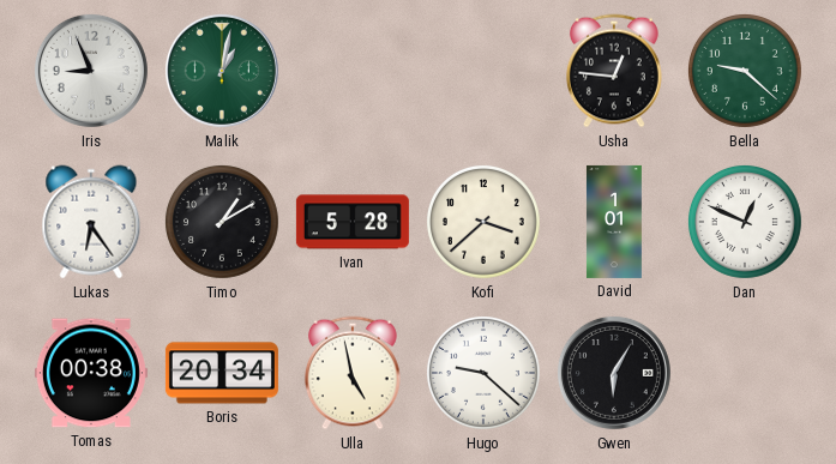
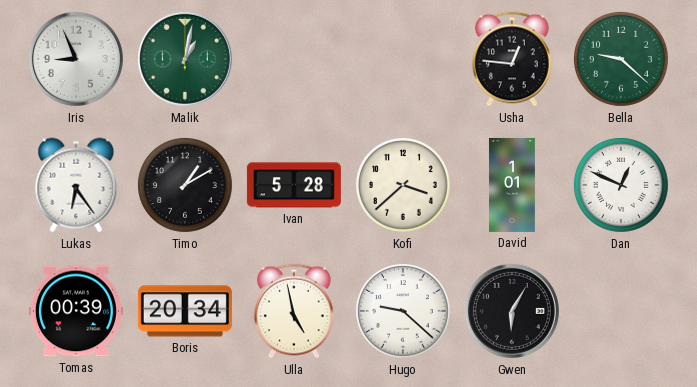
Tomas: 00:38 -> 00:39
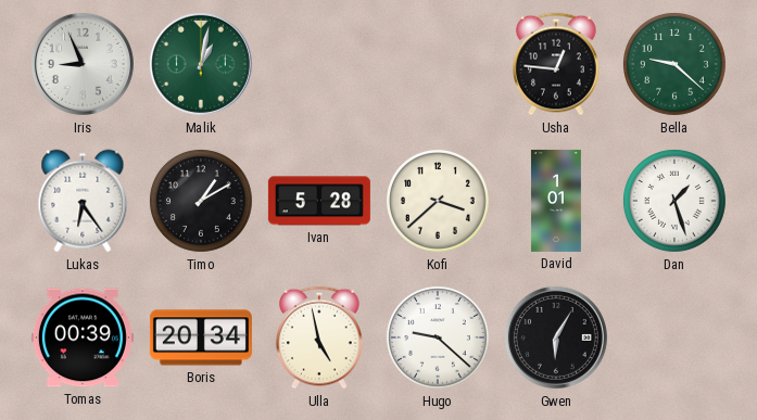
Dan: 12:49 -> 1:27
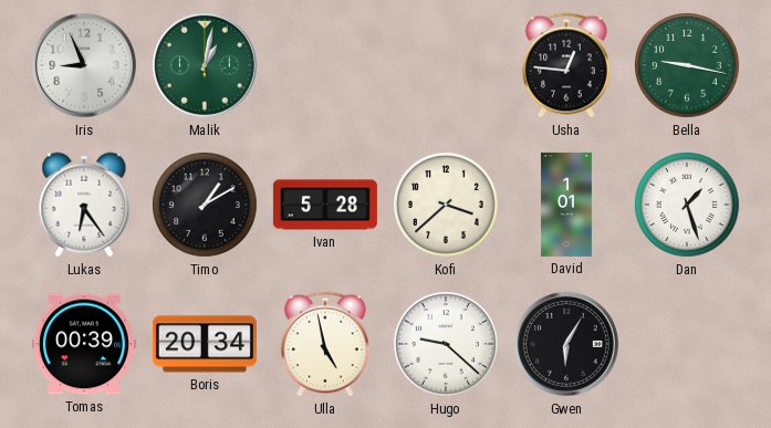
Bella: 9:22 -> 9:17
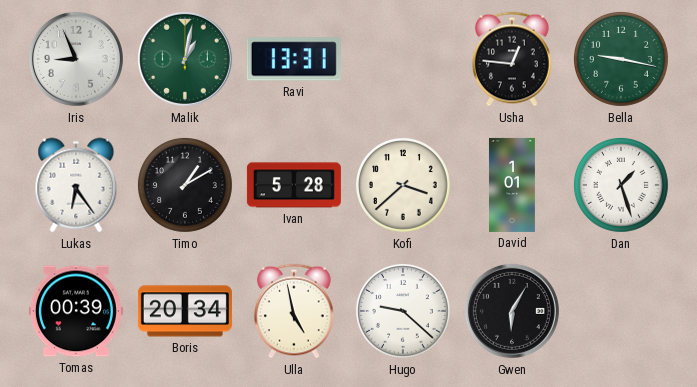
Ravi: none -> 13:31
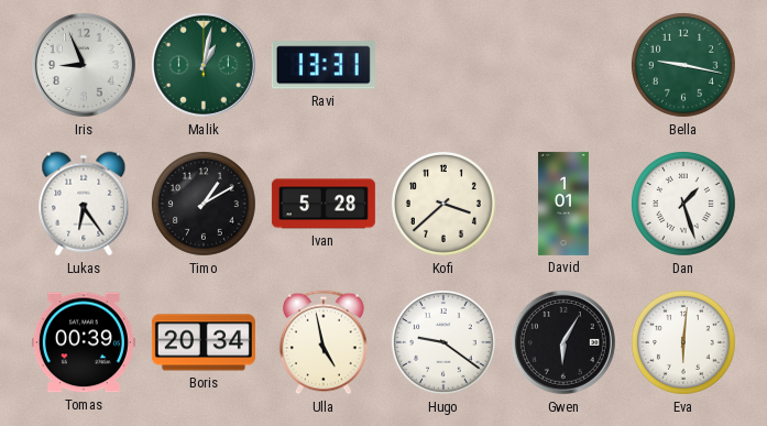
Usha: 12:46 -> none
Hugo: 9:22 -> 9:21
Eva: none -> 6:01
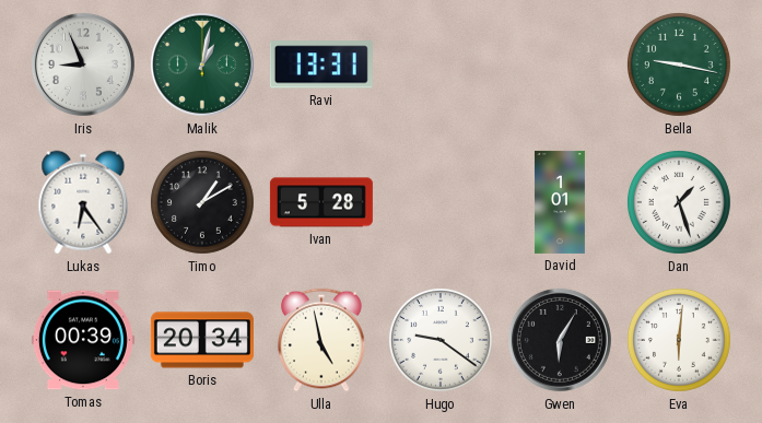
Kofi: 3:38 -> none
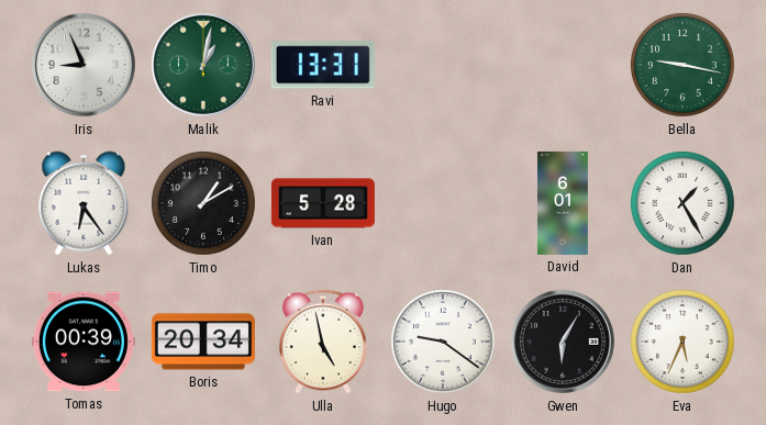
David: 1:01 -> 6:01
Dan: 1:27 -> 1:25
Eva: 6:01 -> 5:34
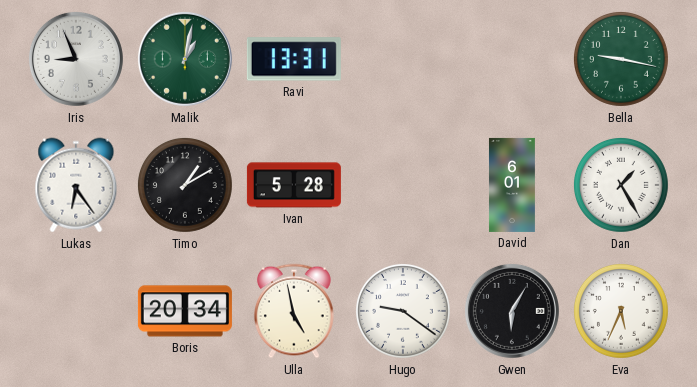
Tomas: 00:39 -> none
